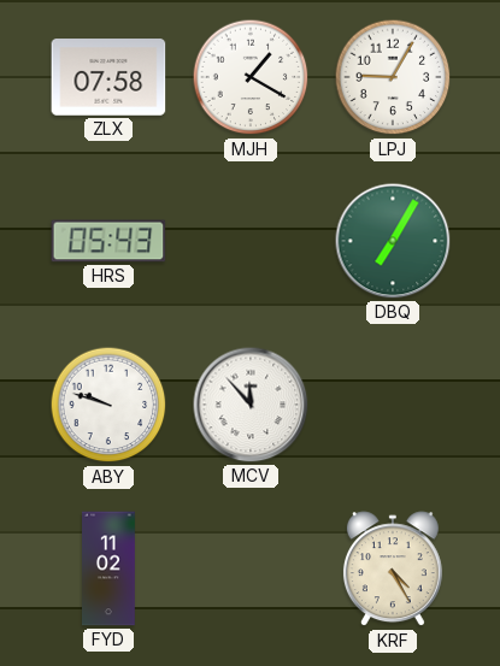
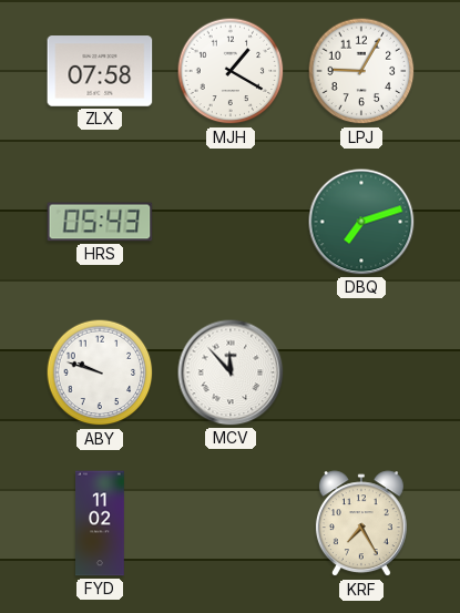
DBQ: 7:05 -> 7:12
KRF: 4:25 -> 7:25
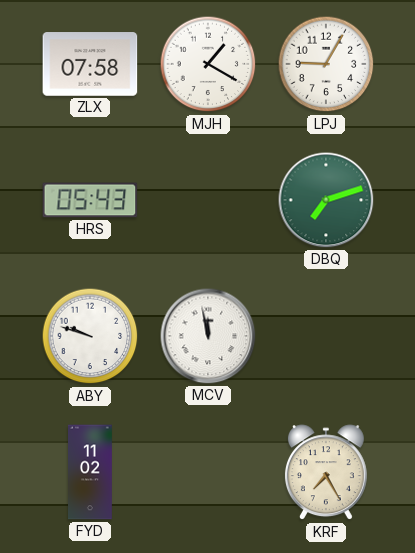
MCV: 11:53 -> 11:58
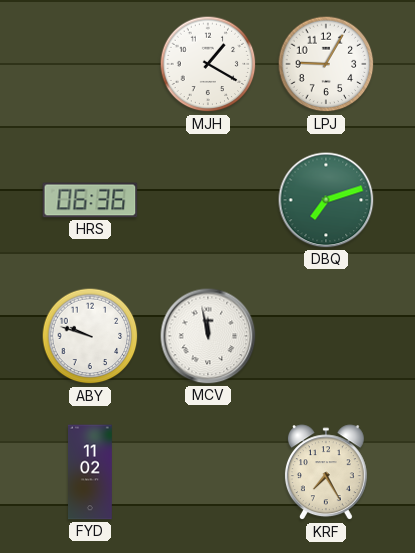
ZLX: 07:58 -> none
HRS: 05:43 -> 06:36
